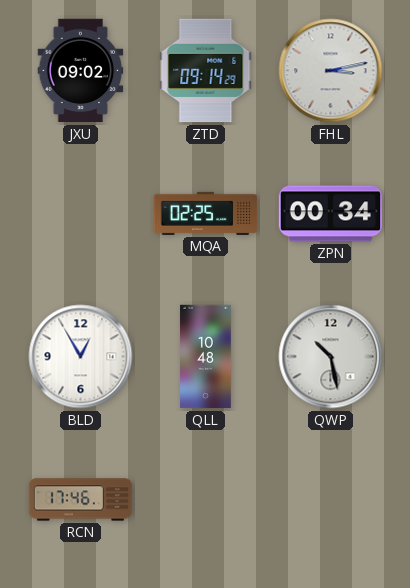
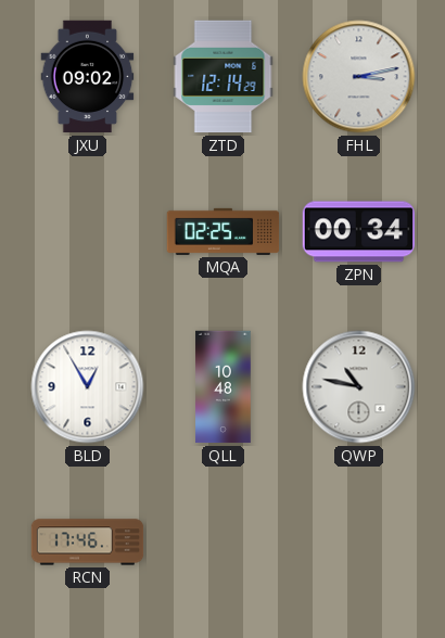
ZTD: 09:14 -> 12:14
QWP: 10:28 -> 10:47
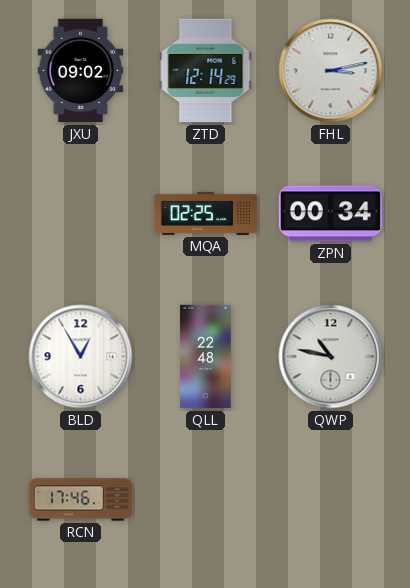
QLL: 10:48 -> 22:48
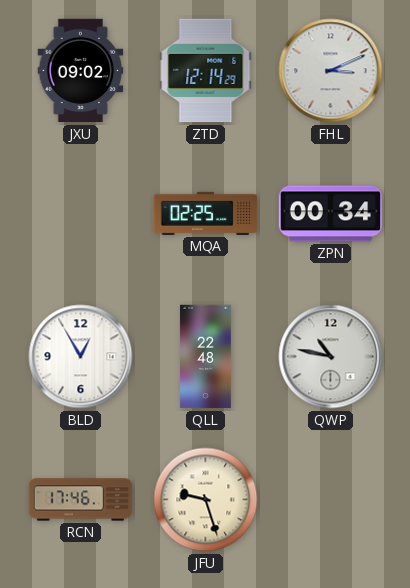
FHL: 3:13 -> 3:11
JFU: none -> 9:27
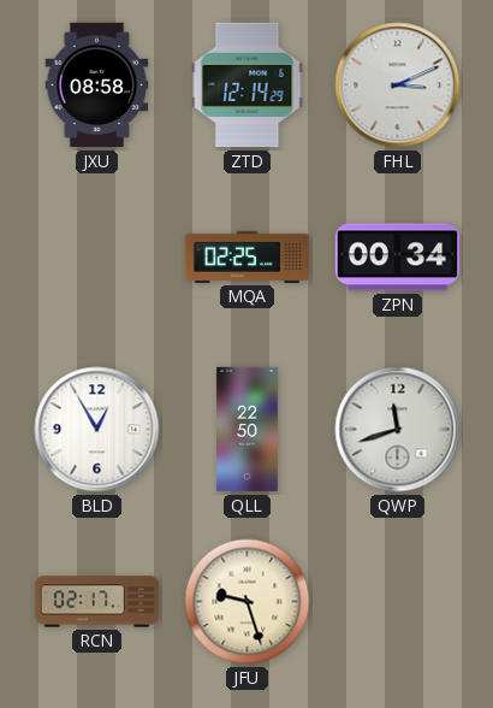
JXU: 09:02 -> 08:58
QLL: 22:48 -> 22:50
QWP: 10:47 -> 11:42
RCN: 17:46 -> 02:17
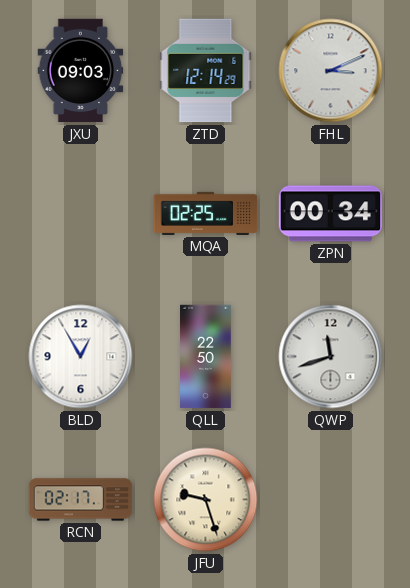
JXU: 08:58 -> 09:03
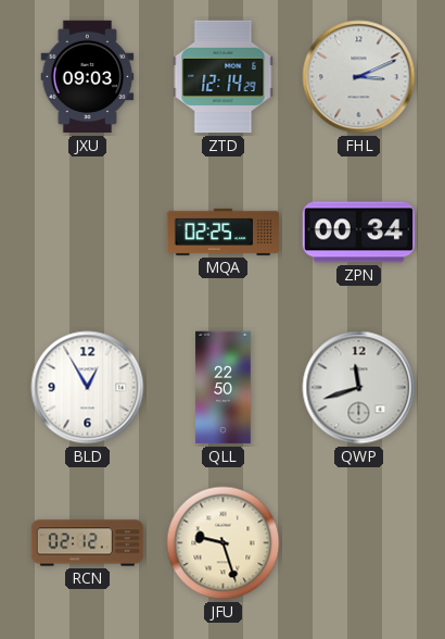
RCN: 02:17 -> 02:12
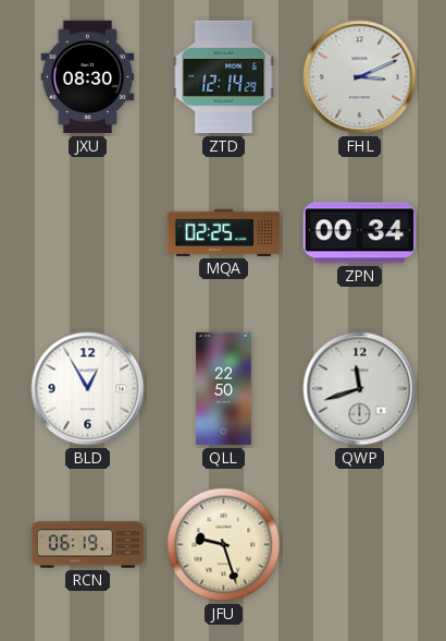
JXU: 09:03 -> 08:30
RCN: 02:12 -> 06:19
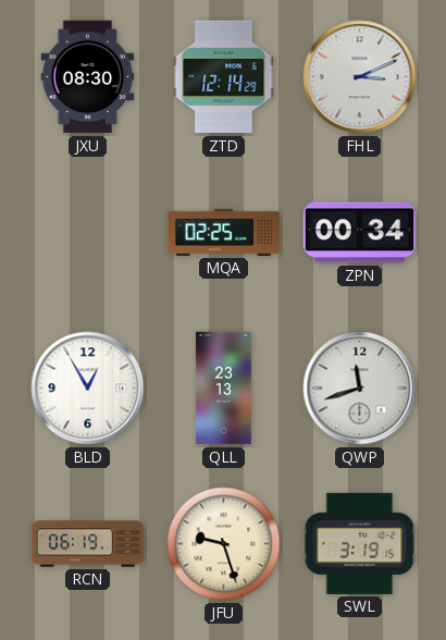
QLL: 22:50 -> 23:13
SWL: none -> 3:19
